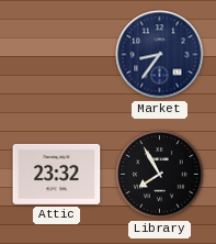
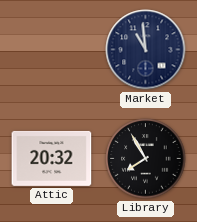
Market: 8:36 -> 10:59
Attic: 23:32 -> 20:32
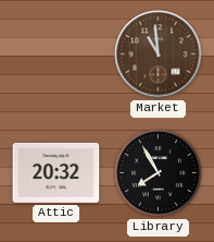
Market dial: navy -> brown
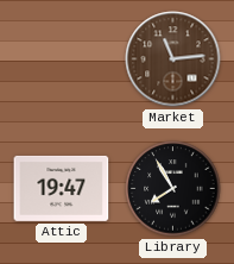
Market: 10:59 -> 11:14
Attic: 20:32 -> 19:47
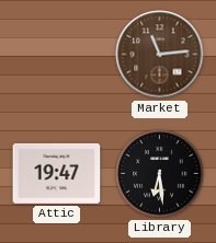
Library: 7:55 -> 6:29
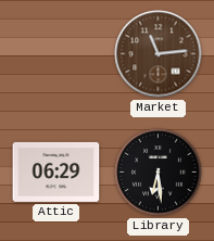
Attic: 19:47 -> 06:29
